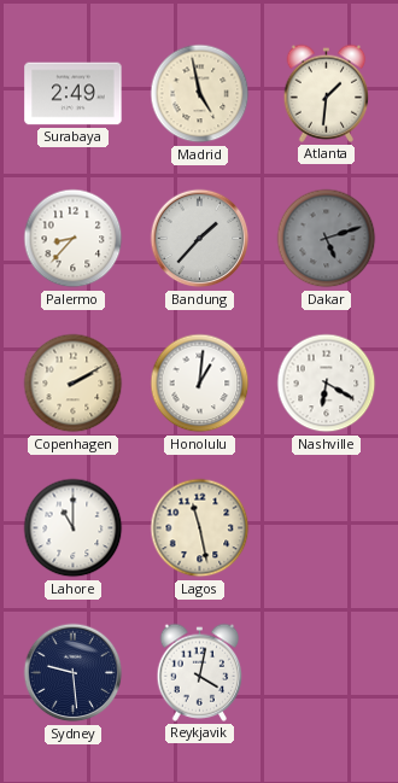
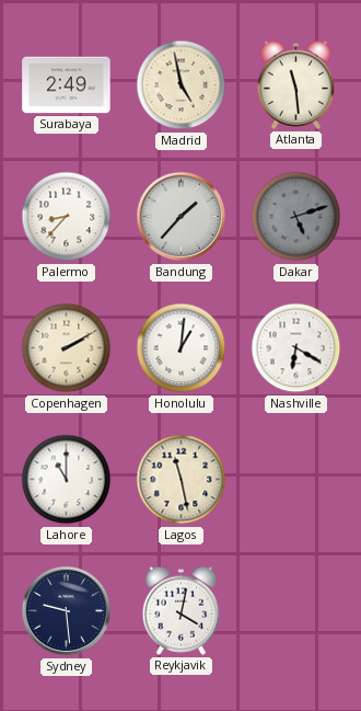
Atlanta: 1:31 -> 11:29
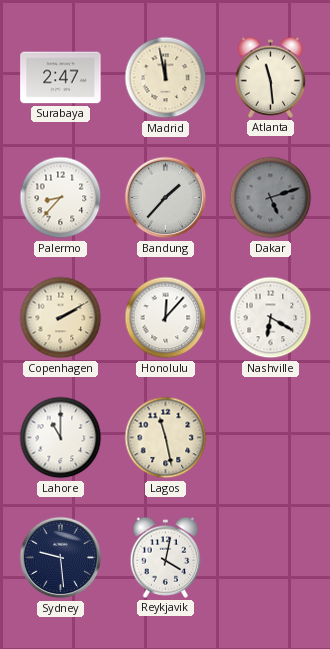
Surabaya: 2:49 -> 2:47
Madrid: 4:58 -> 11:58
Honolulu: 1:01 -> 12:07
